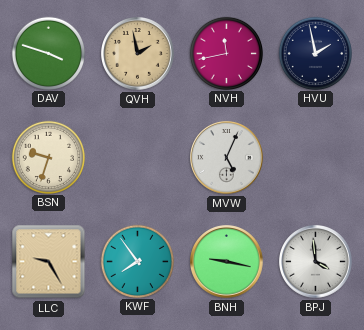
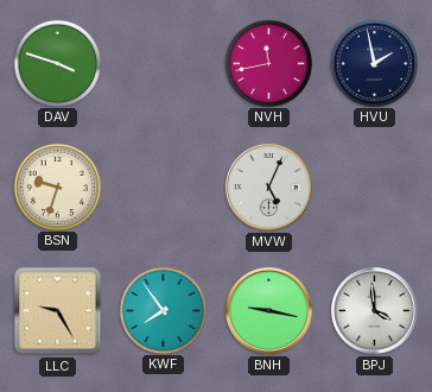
QVH: 1:58 -> none
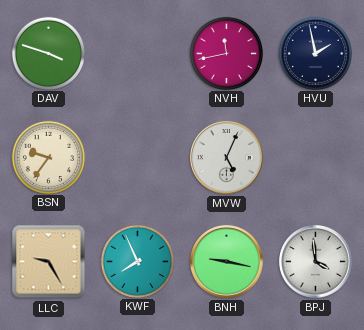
BSN: 9:33 -> 9:36
KWF: 7:54 -> 7:56
